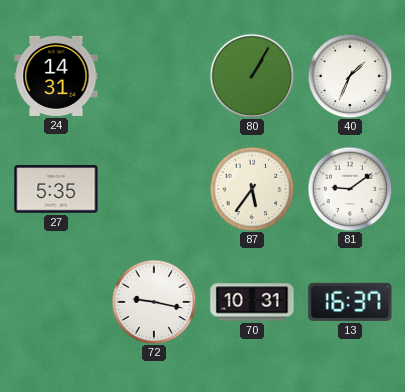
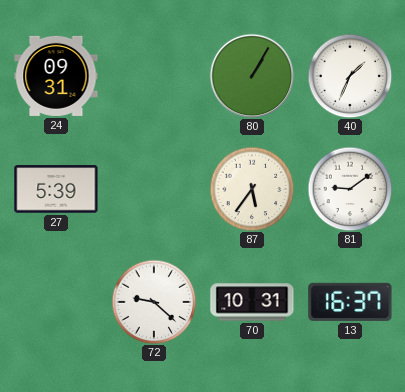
24: 14:31 -> 09:31
27: 5:35 -> 5:39
72: 9:17 -> 9:22
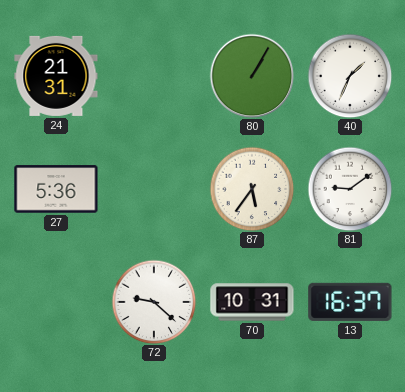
24: 09:31 -> 21:31
27: 5:39 -> 5:36
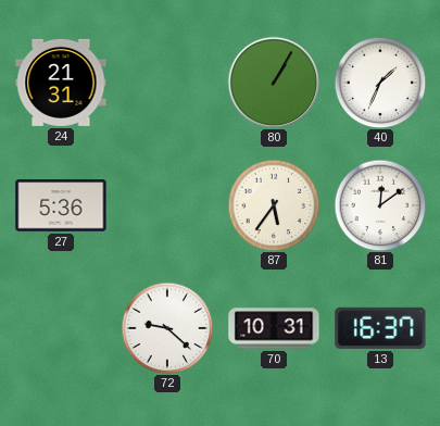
81: 9:09 -> 12:09
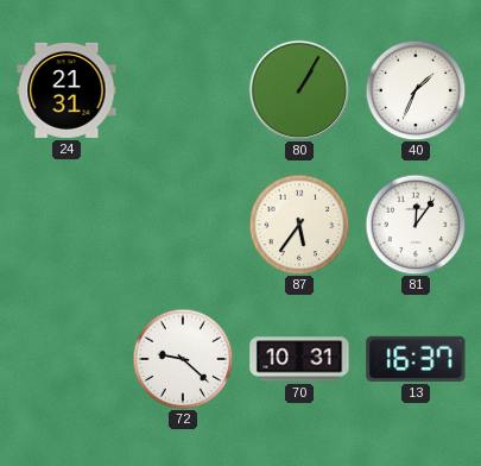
27: 5:36 -> none
81: 12:09 -> 12:06
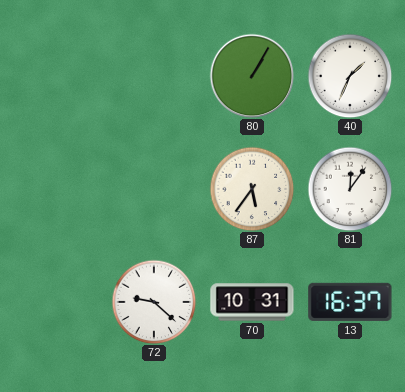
24: 21:31 -> none
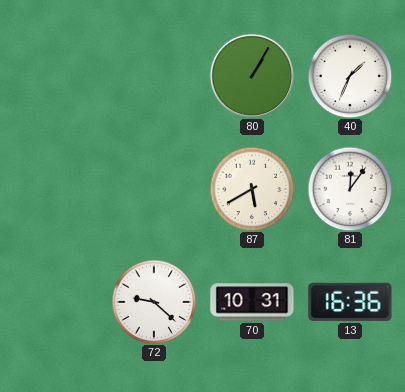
87: 5:36 -> 5:40
13: 16:37 -> 16:36
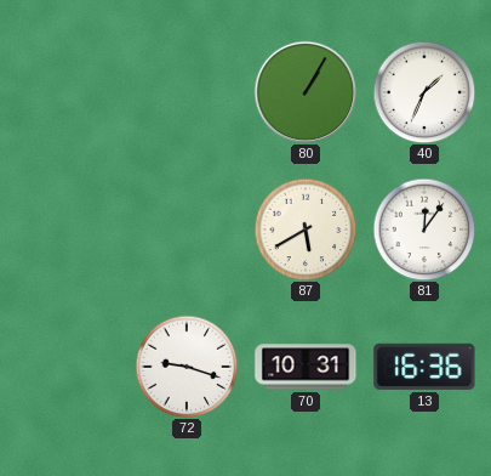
72: 9:22 -> 9:18
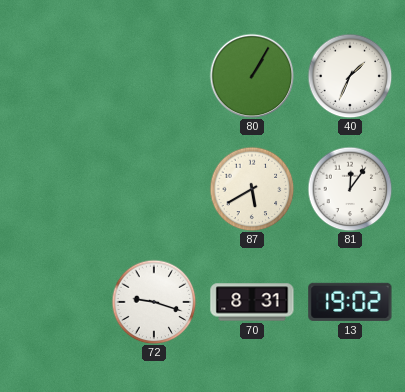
70: 10:31 -> 8:31
13: 16:36 -> 19:02
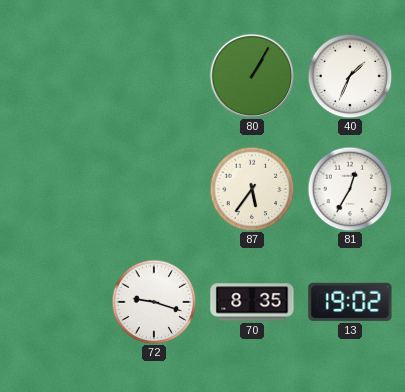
87: 5:40 -> 5:36
81: 12:06 -> 12:35
70: 8:31 -> 8:35
